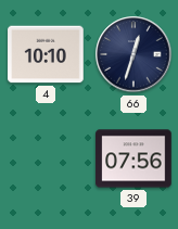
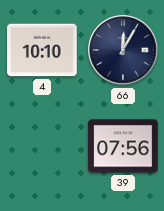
66: 12:33 -> 12:05
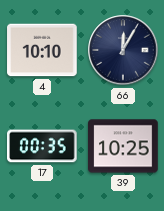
17: none -> 00:35
39: 07:56 -> 10:25
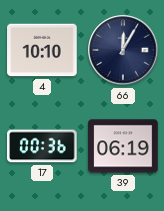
17: 00:35 -> 00:36
39: 10:25 -> 06:19
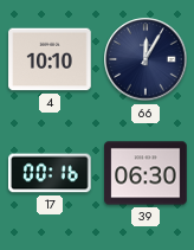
17: 00:36 -> 00:16
39: 06:19 -> 06:30
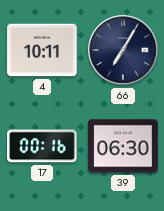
4: 10:10 -> 10:11
66: 12:05 -> 7:05
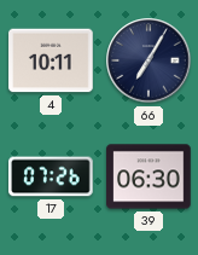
17: 00:16 -> 07:26
